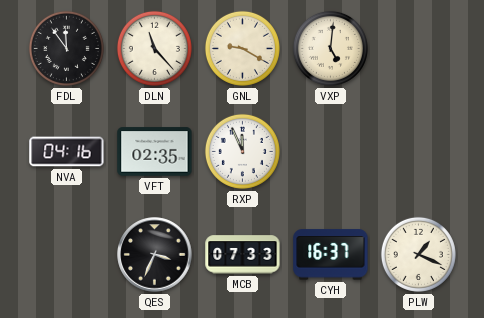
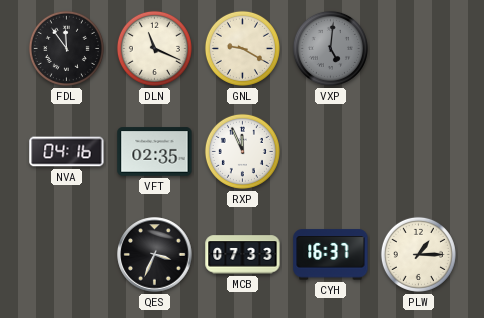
DLN: 11:23 -> 11:19
VXP dial: cream -> grey
PLW: 1:19 -> 1:15
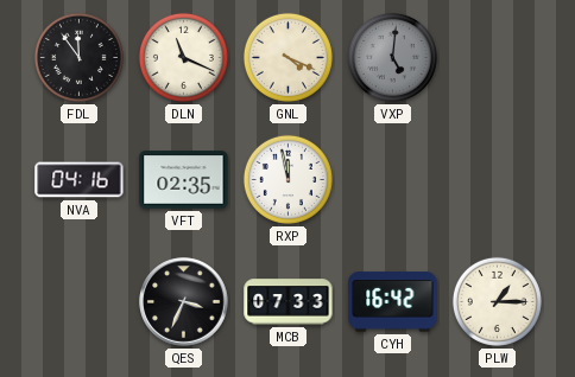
GNL: 9:20 -> 4:19
RXP: 11:56 -> 11:58
CYH: 16:37 -> 16:42
